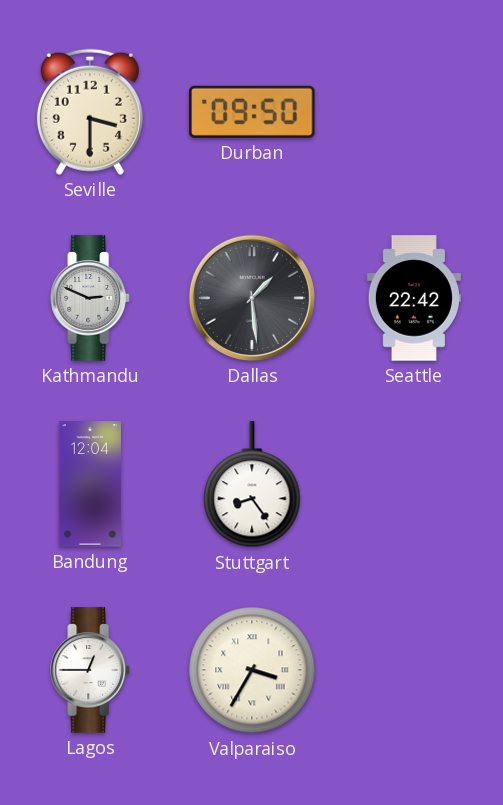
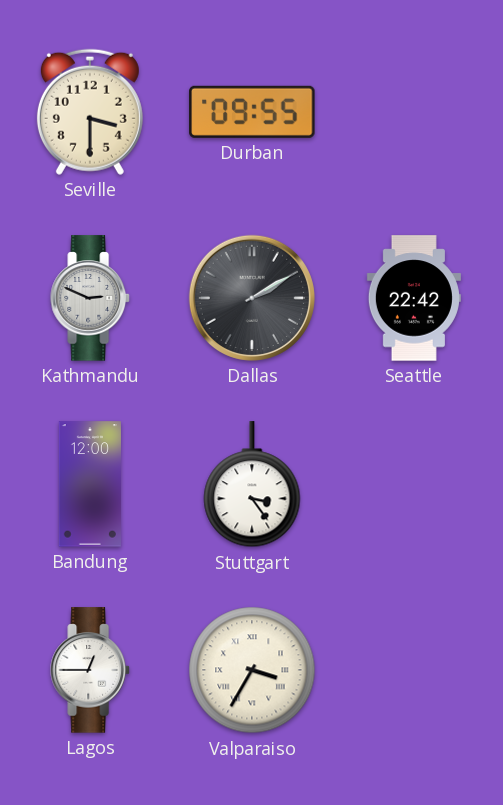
Durban: 09:50 -> 09:55
Dallas: 1:29 -> 2:10
Bandung: 12:04 -> 12:00
Stuttgart: 8:24 -> 3:24
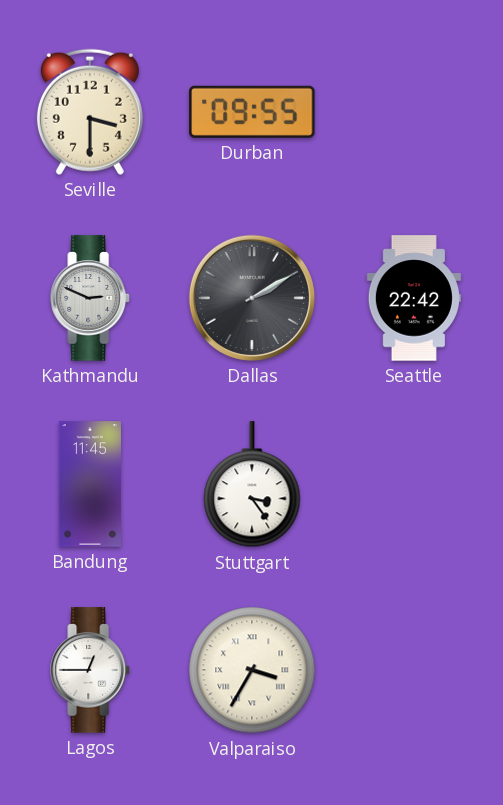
Bandung: 12:00 -> 11:45
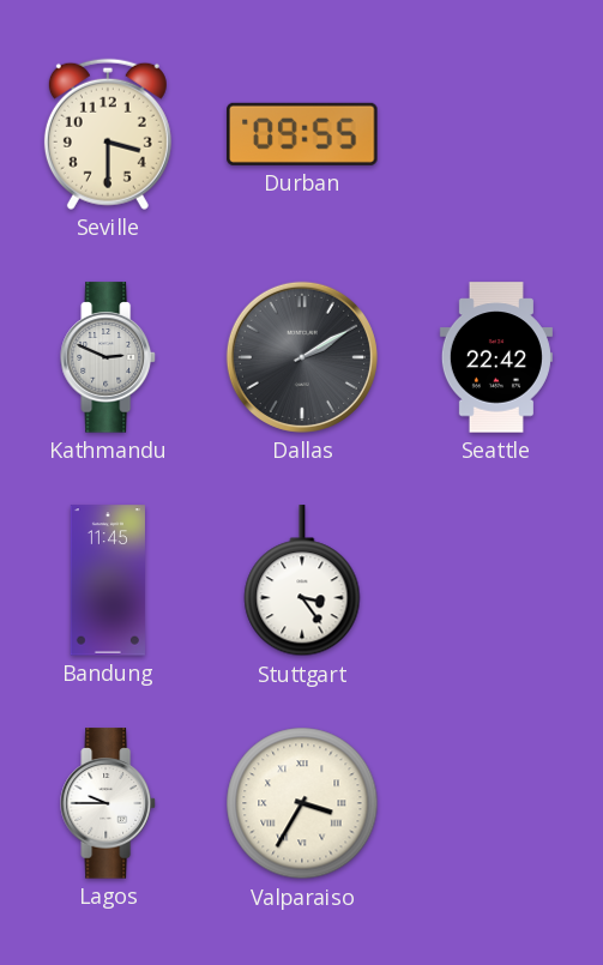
Lagos: 12:45 -> 9:45
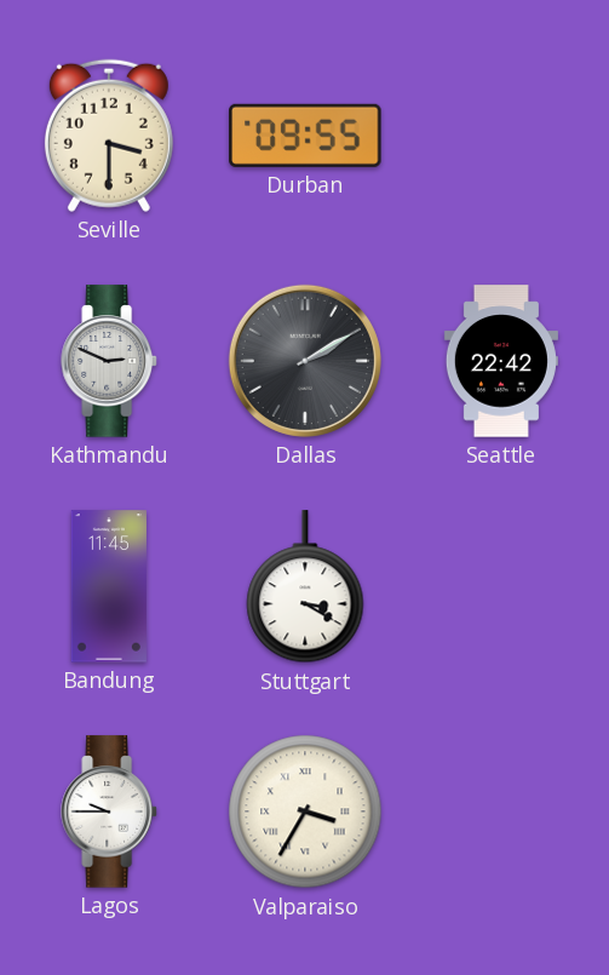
Stuttgart: 3:24 -> 3:20
